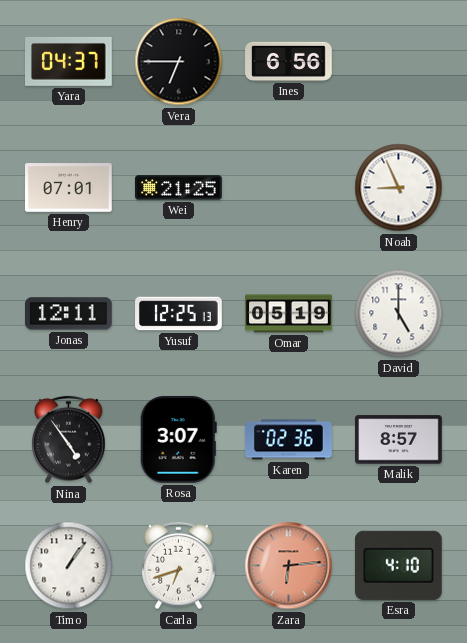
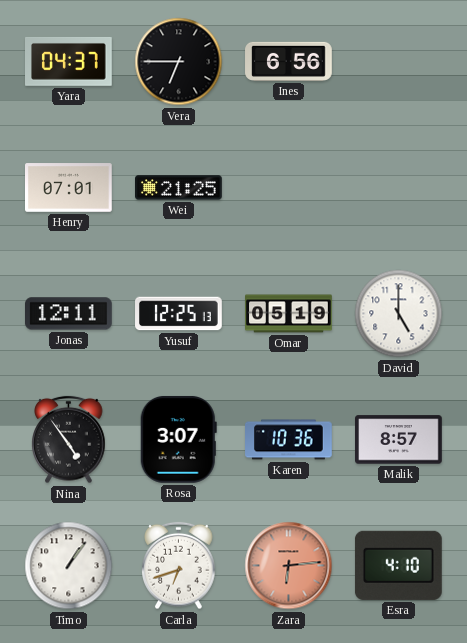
Noah: 8:56 -> none
Karen: 02:36 -> 10:36
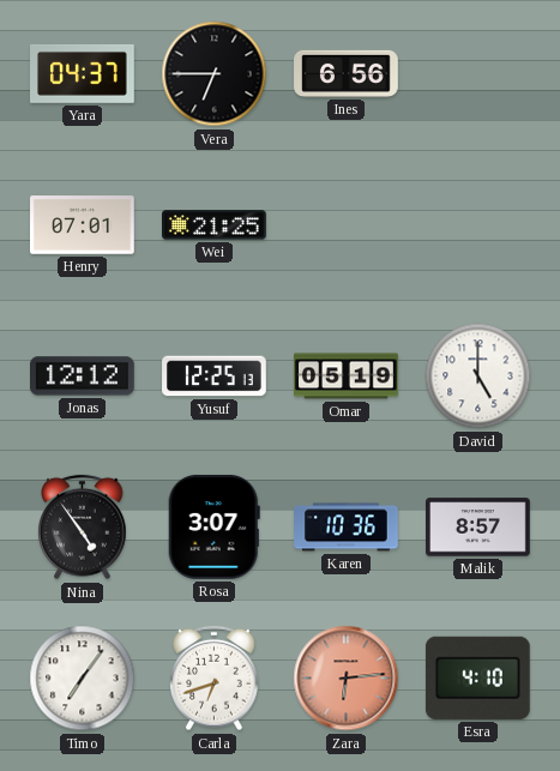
Jonas: 12:11 -> 12:12
Timo: 1:06 -> 7:06
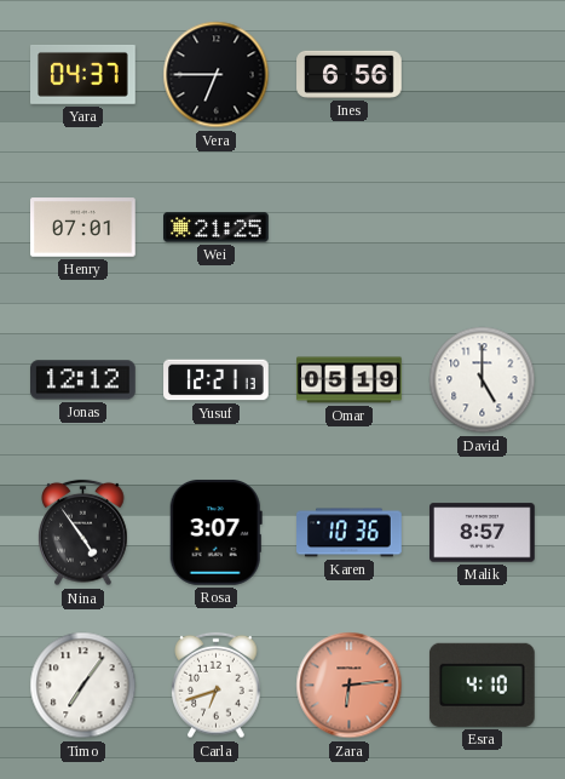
Yusuf: 12:25 -> 12:21
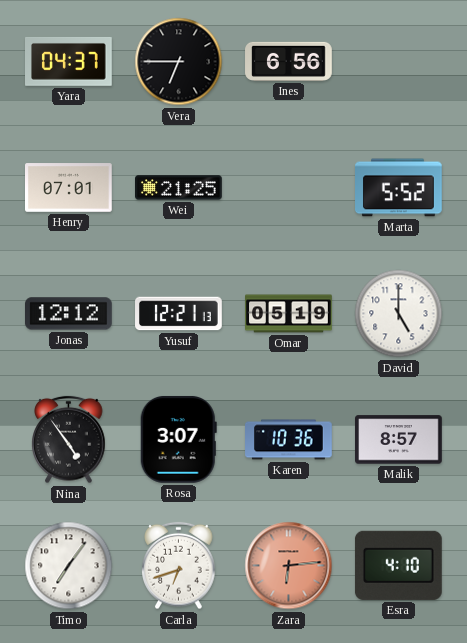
Marta: none -> 5:52
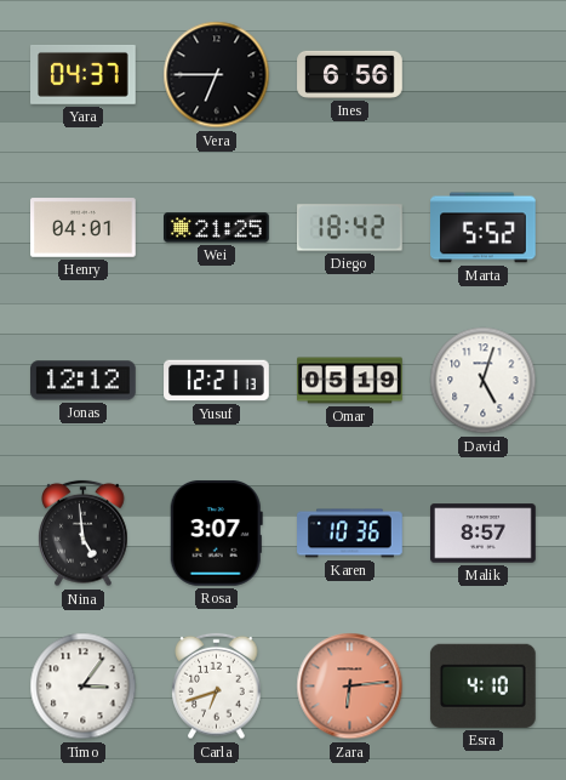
Henry: 07:01 -> 04:01
Diego: none -> 18:42
David: 5:00 -> 5:03
Nina: 4:54 -> 4:59
Timo: 7:06 -> 3:06
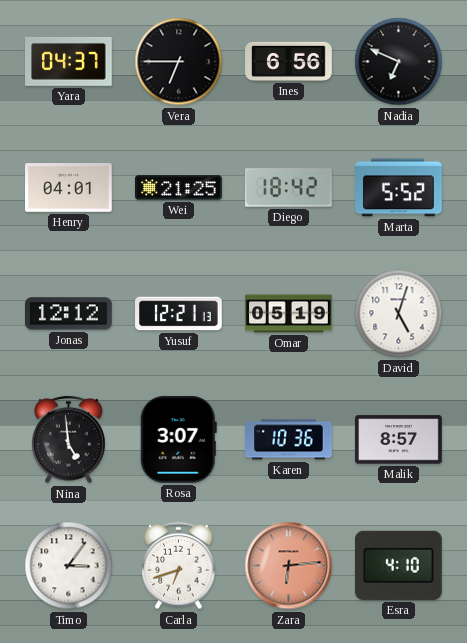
Nadia: none -> 6:49
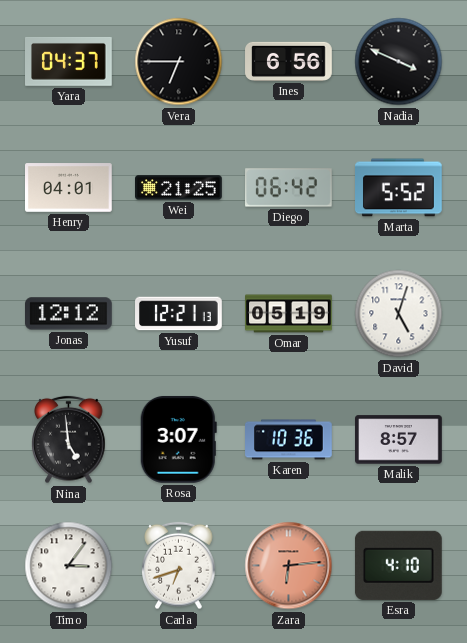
Nadia: 6:49 -> 3:49
Diego: 18:42 -> 06:42
